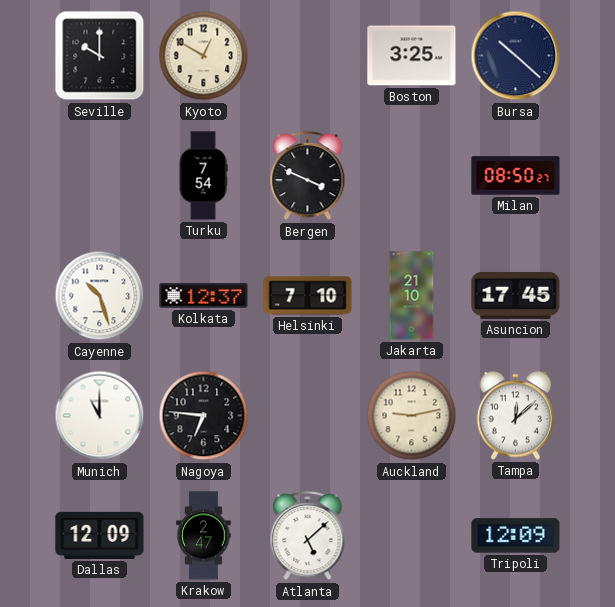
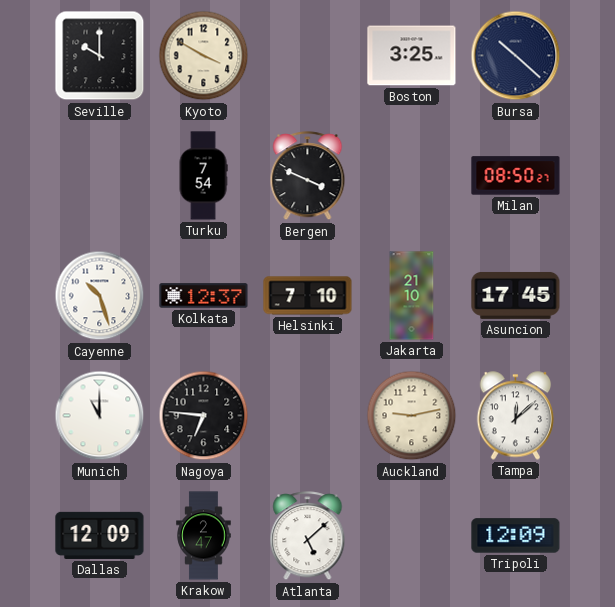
Kyoto: 12:50 -> 3:50
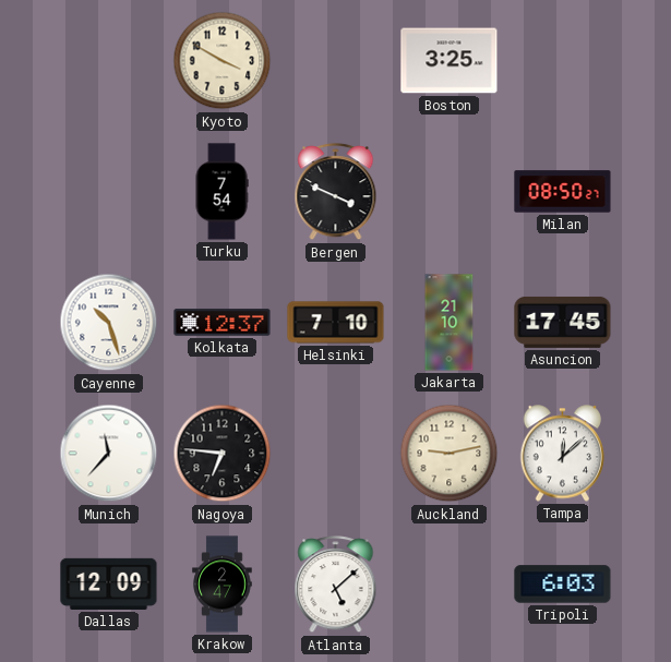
Seville: 10:00 -> none
Bursa: 10:22 -> none
Munich: 11:00 -> 11:37
Tripoli: 12:09 -> 6:03
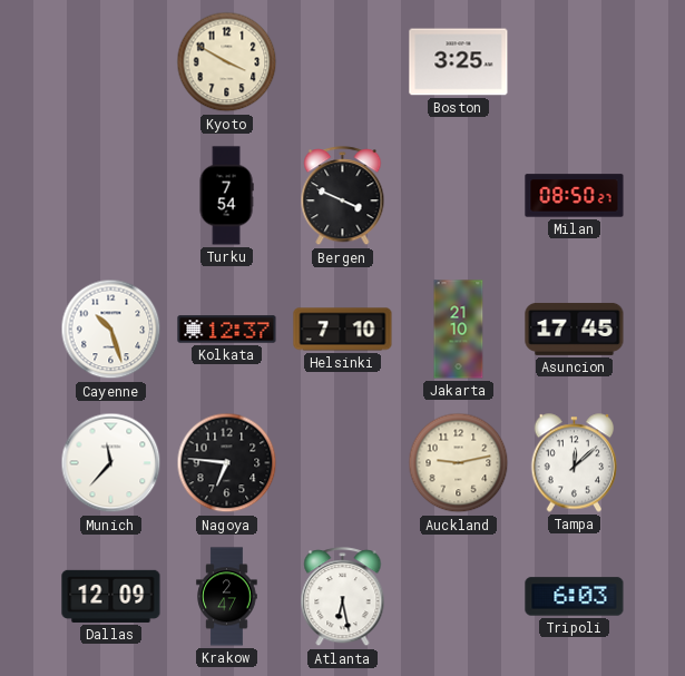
Atlanta: 5:08 -> 6:28
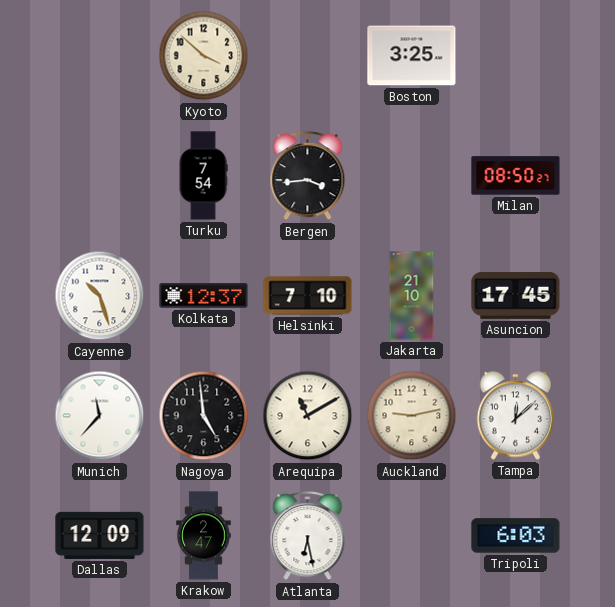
Kyoto: 3:50 -> 3:52
Bergen: 3:49 -> 3:44
Nagoya: 6:46 -> 4:59
Arequipa: none -> 11:10
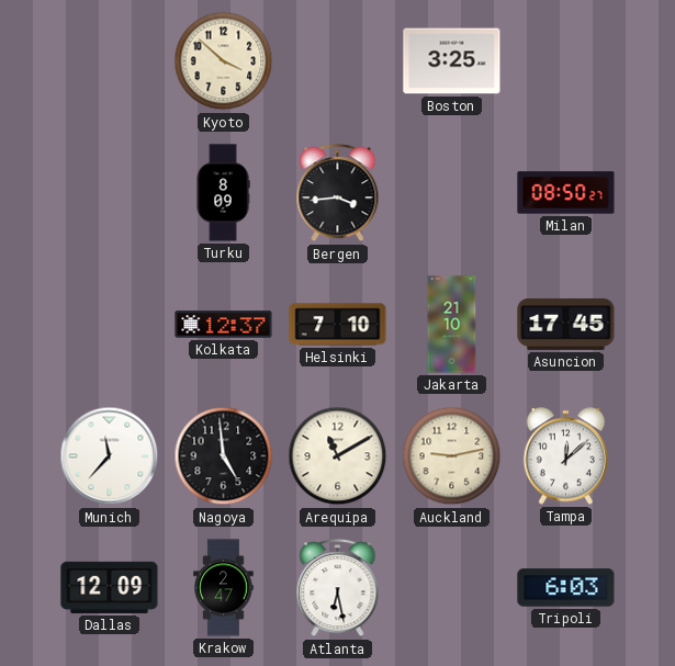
Turku: 7:54 -> 8:09
Cayenne: 10:27 -> none
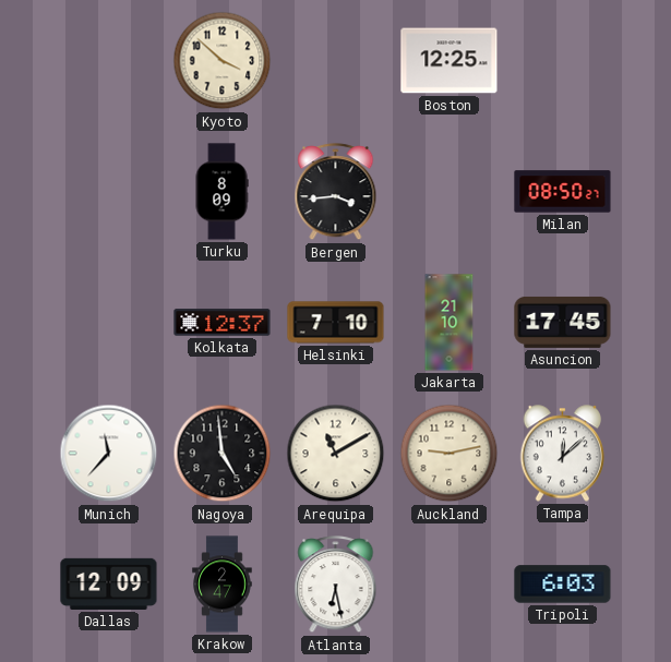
Boston: 3:25 -> 12:25
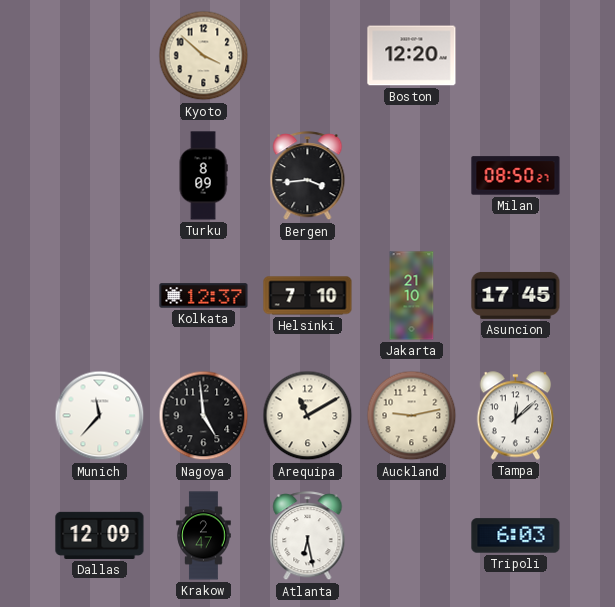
Boston: 12:25 -> 12:20
